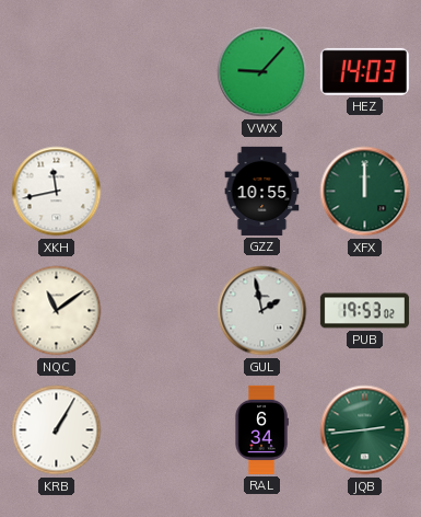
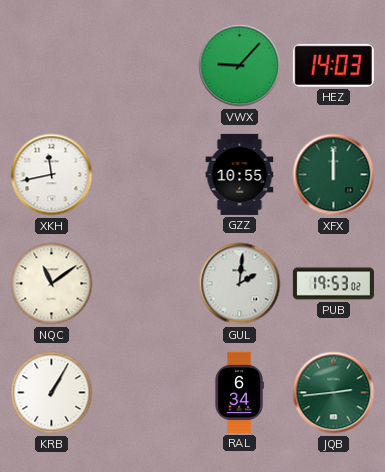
GUL: 1:58 -> 2:01
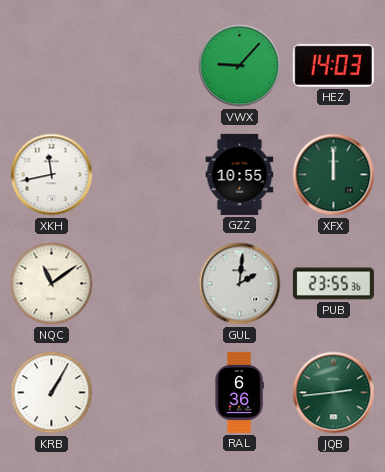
PUB: 19:53 -> 23:55
RAL: 6:34 -> 6:36
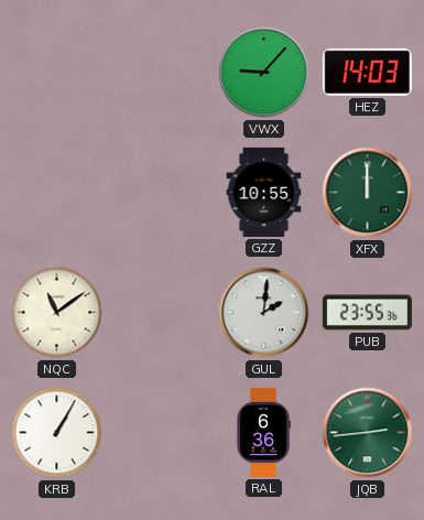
XKH: 11:43 -> none
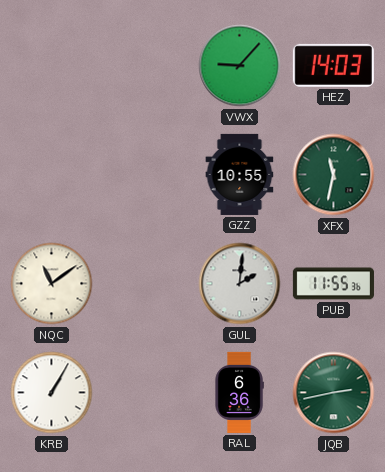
XFX: 12:00 -> 11:32
PUB: 23:55 -> 11:55
JQB: 2:44 -> 2:43
